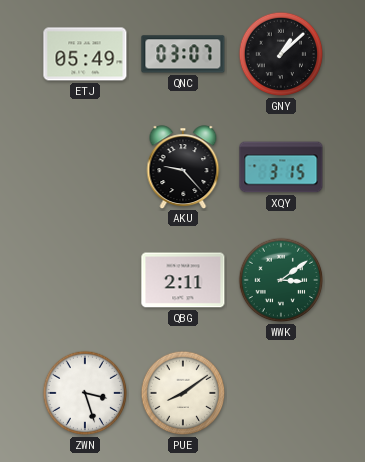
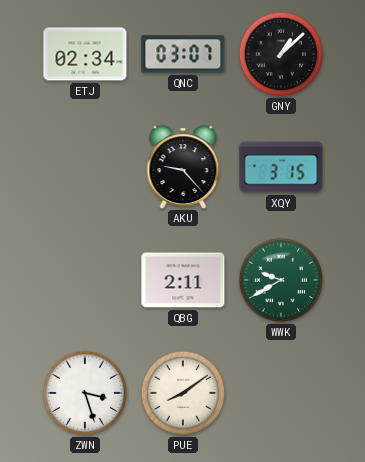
ETJ: 05:49 -> 02:34
WWK: 3:09 -> 9:40
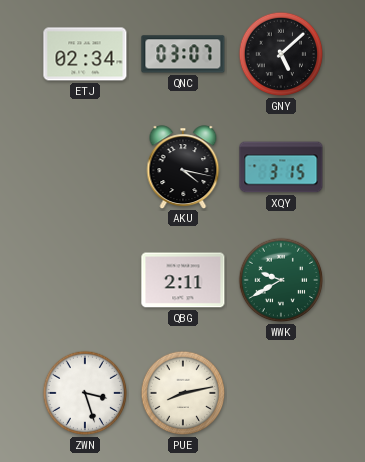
GNY: 1:08 -> 5:08
AKU: 9:23 -> 4:17
PUE: 8:09 -> 8:13
